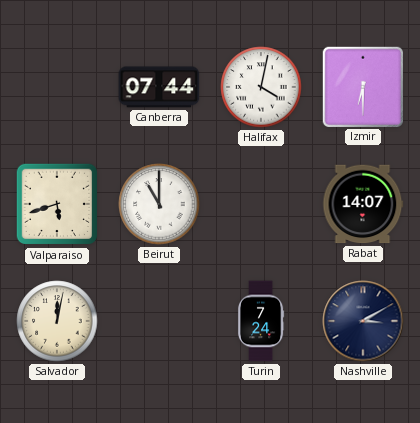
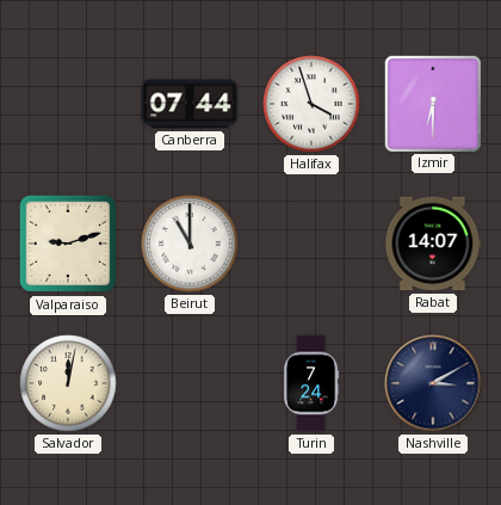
Halifax: 4:02 -> 3:57
Valparaiso: 5:42 -> 9:12
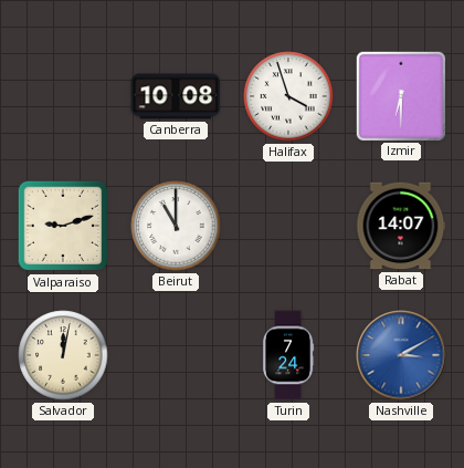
Canberra: 07:44 -> 10:08
Nashville dial: navy -> blue
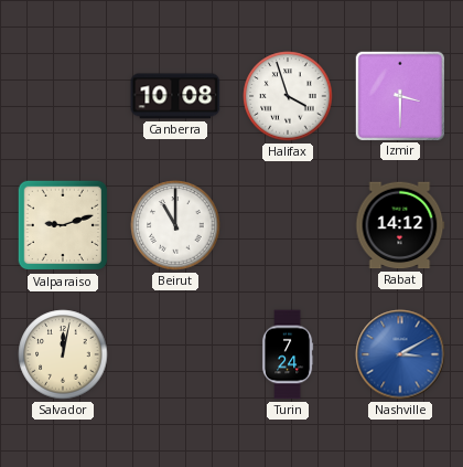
Izmir: 6:30 -> 3:30
Rabat: 14:07 -> 14:12
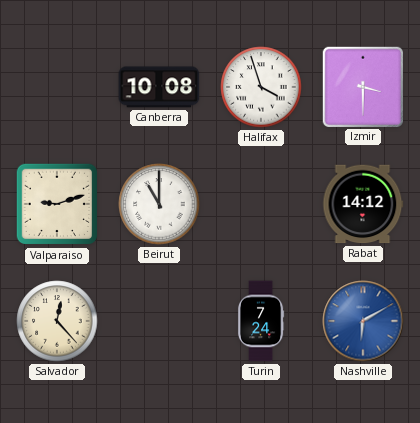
Salvador: 12:02 -> 12:23
Nashville: 3:10 -> 6:10
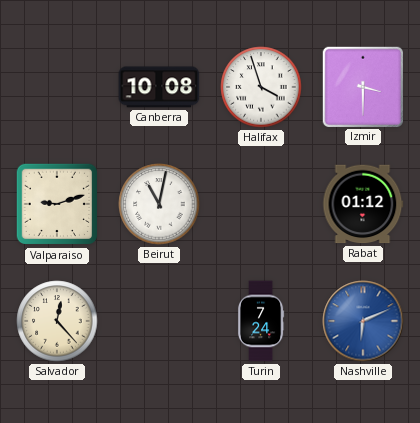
Beirut: 11:00 -> 11:02
Rabat: 14:12 -> 01:12
Nashville: 6:10 -> 6:11
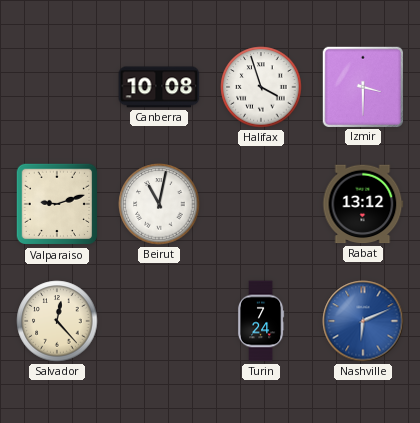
Rabat: 01:12 -> 13:12
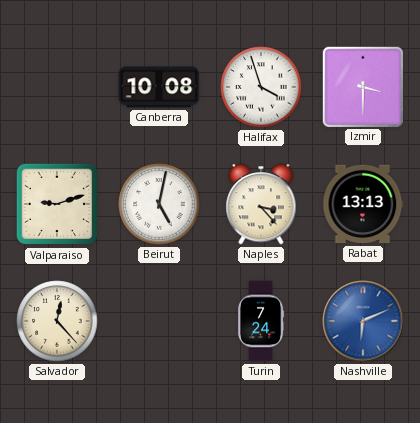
Beirut: 11:02 -> 5:02
Naples: none -> 3:23
Rabat: 13:12 -> 13:13
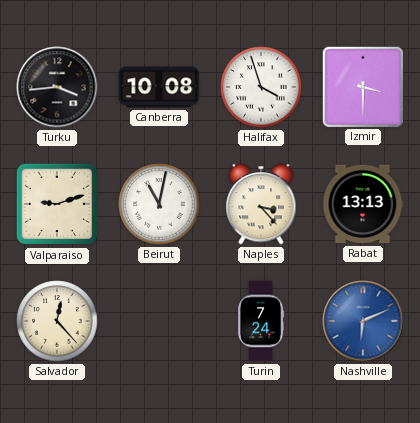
Turku: none -> 3:44
Beirut: 5:02 -> 11:02
